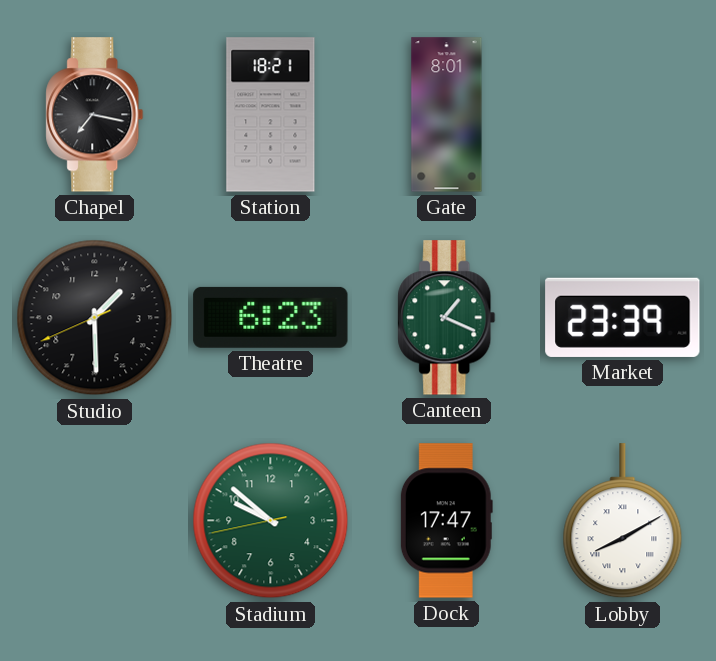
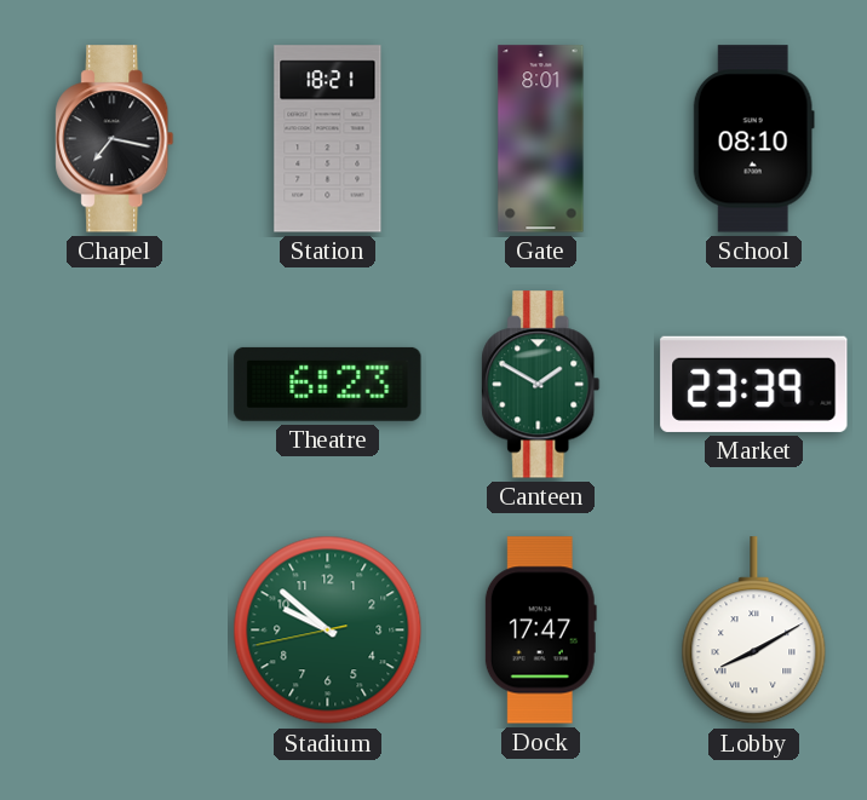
School: none -> 08:10
Studio: 1:29 -> none
Canteen: 1:19 -> 1:50
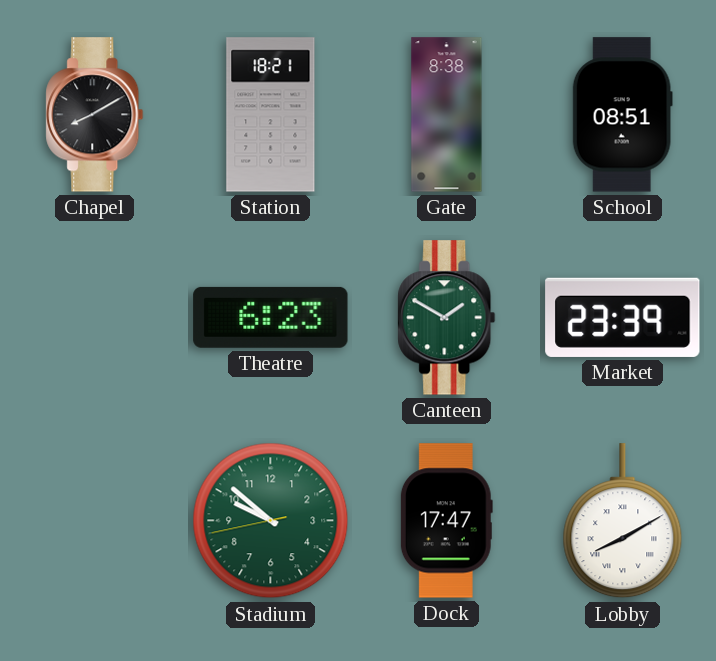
Chapel: 7:17 -> 8:10
Gate: 8:01 -> 8:38
School: 08:10 -> 08:51
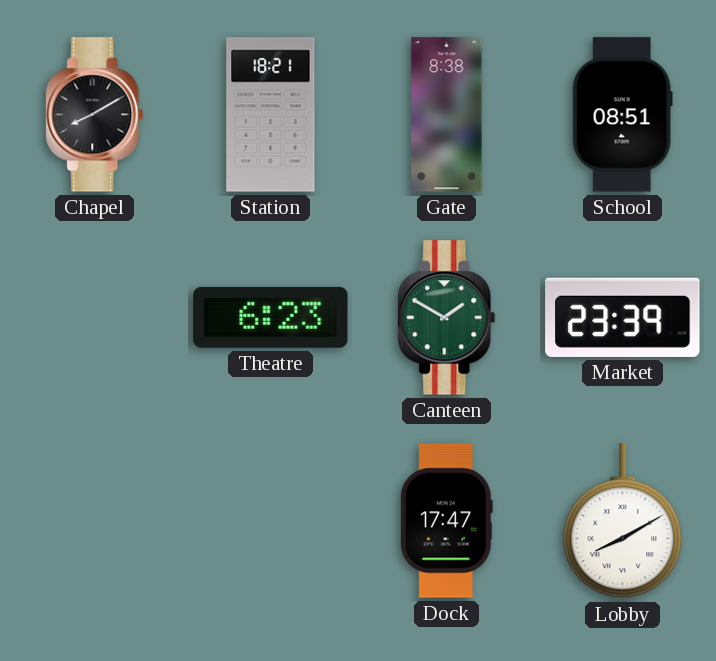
Stadium: 9:51 -> none
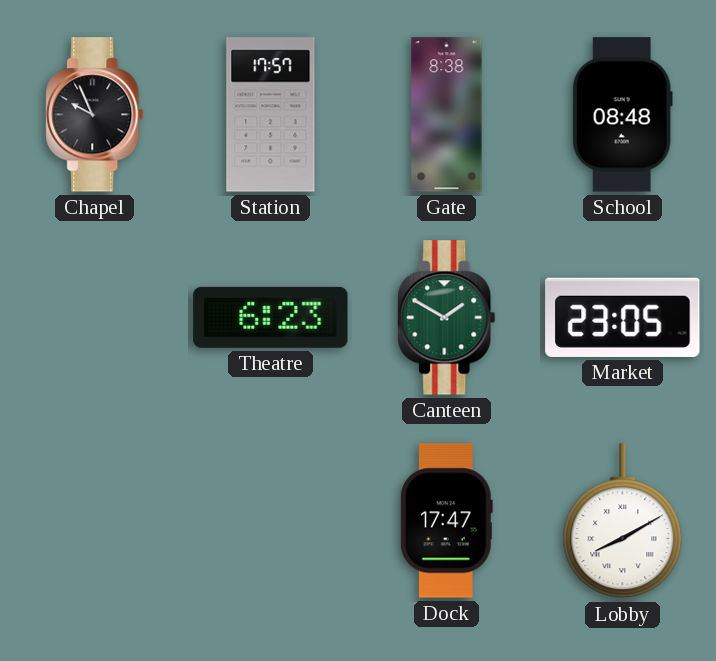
Chapel: 8:10 -> 9:56
Station: 18:21 -> 17:57
School: 08:51 -> 08:48
Market: 23:39 -> 23:05
